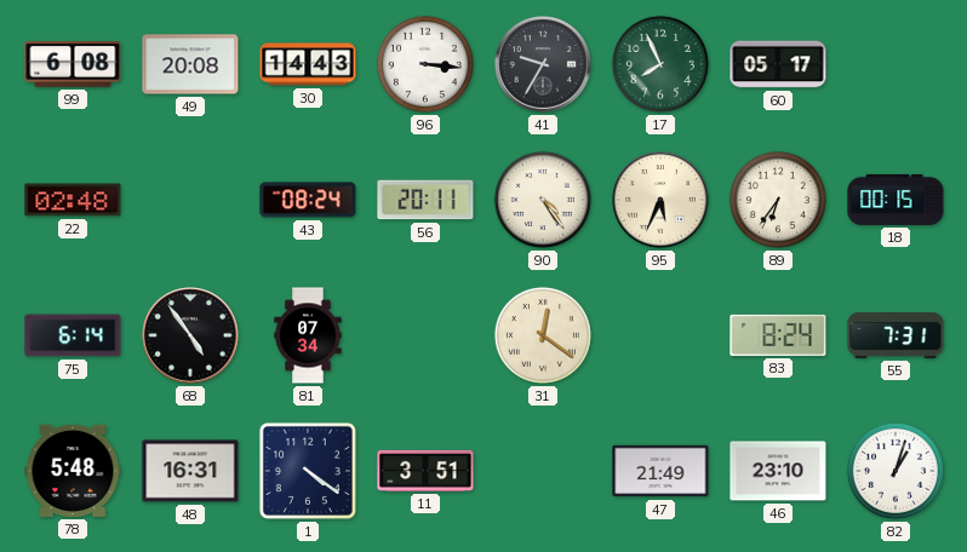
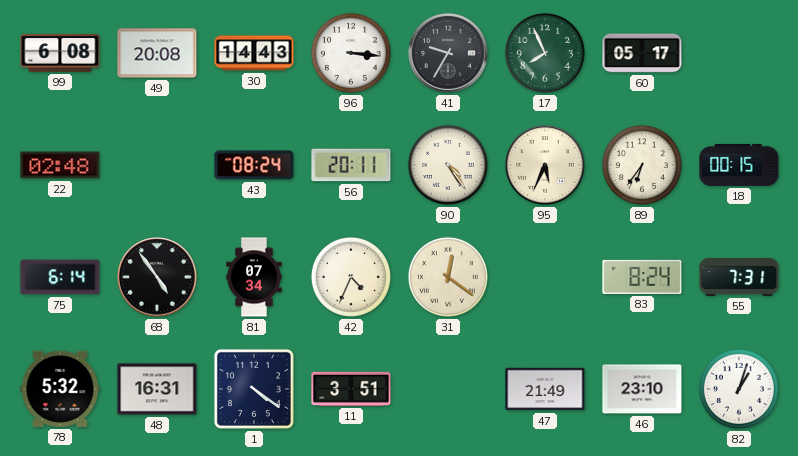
42: none -> 4:34
78: 5:48 -> 5:32
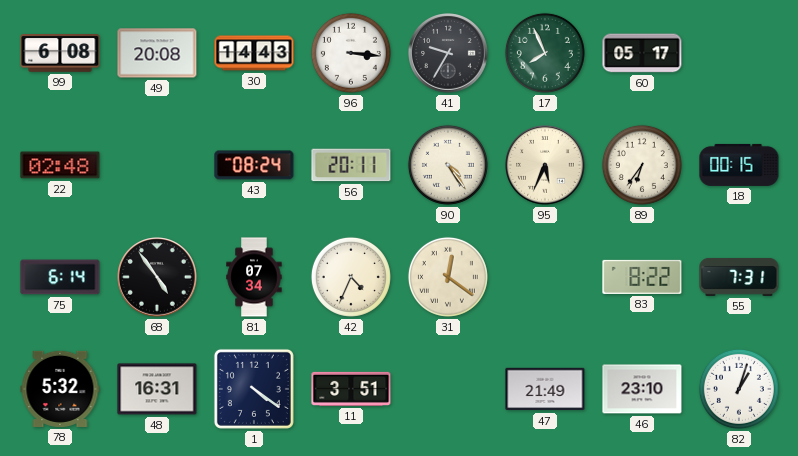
83: 8:24 -> 8:22
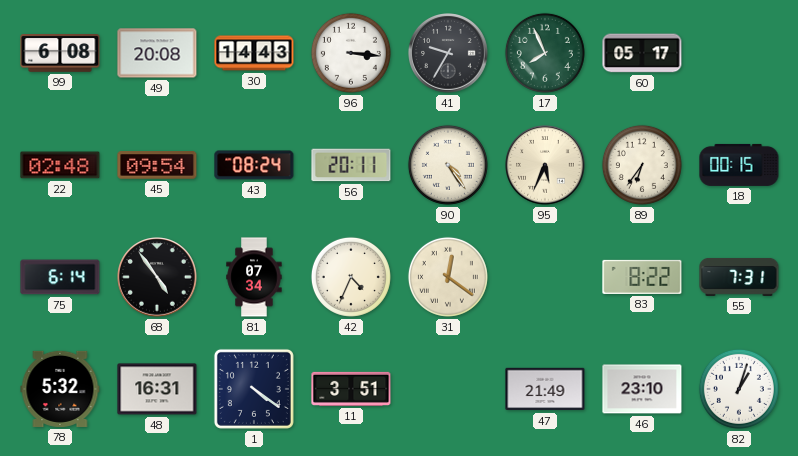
45: none -> 09:54
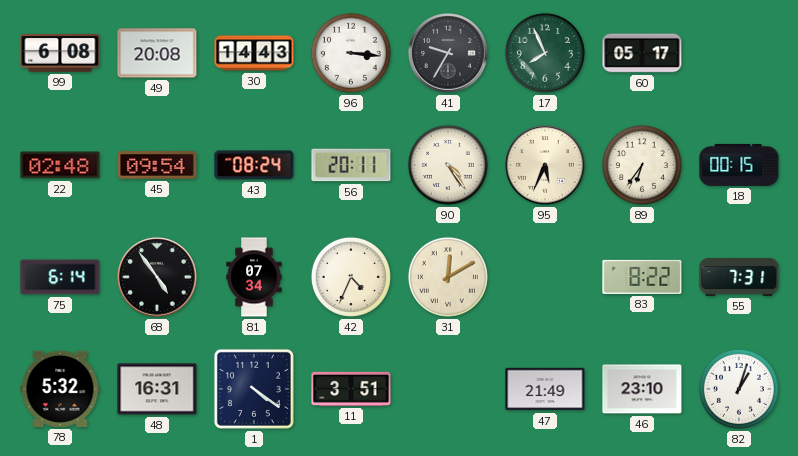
31: 12:21 -> 12:10
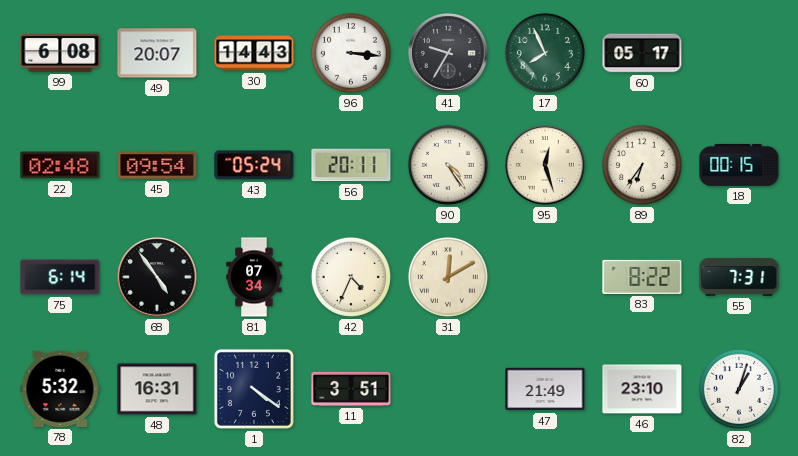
49: 20:08 -> 20:07
43: 08:24 -> 05:24
95: 5:34 -> 12:27
